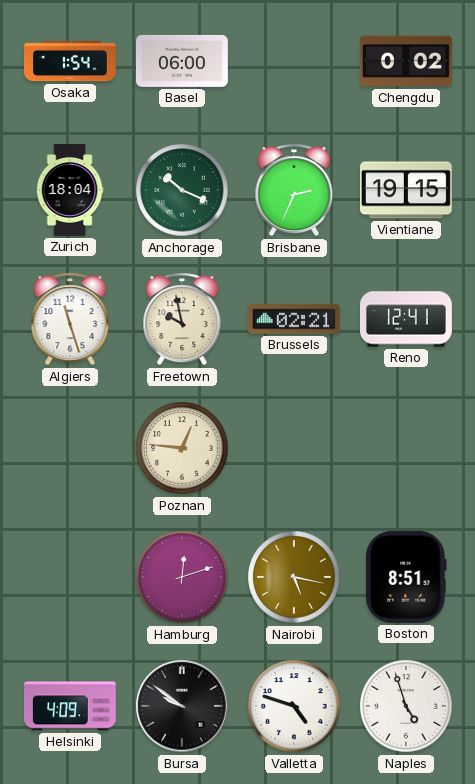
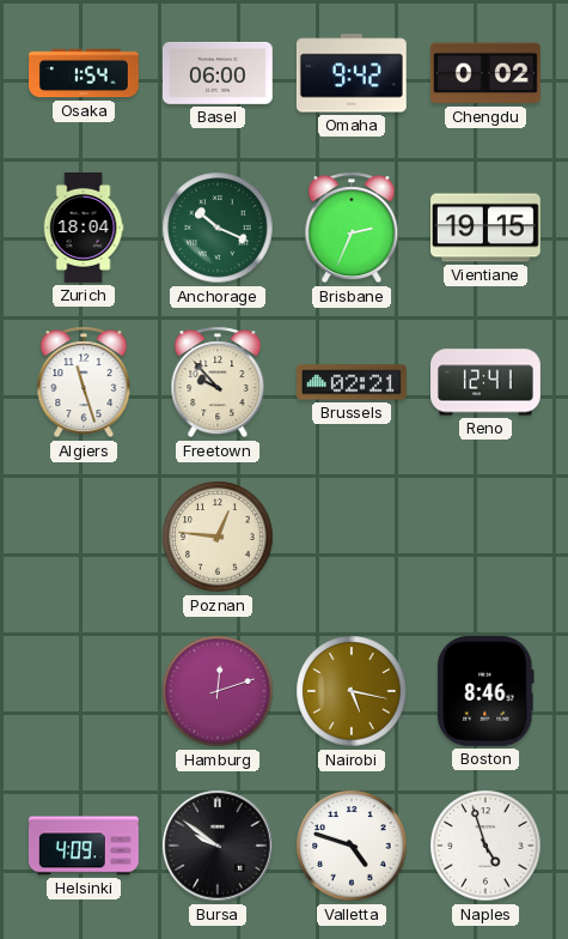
Omaha: none -> 9:42
Freetown: 9:58 -> 9:53
Boston: 8:51 -> 8:46
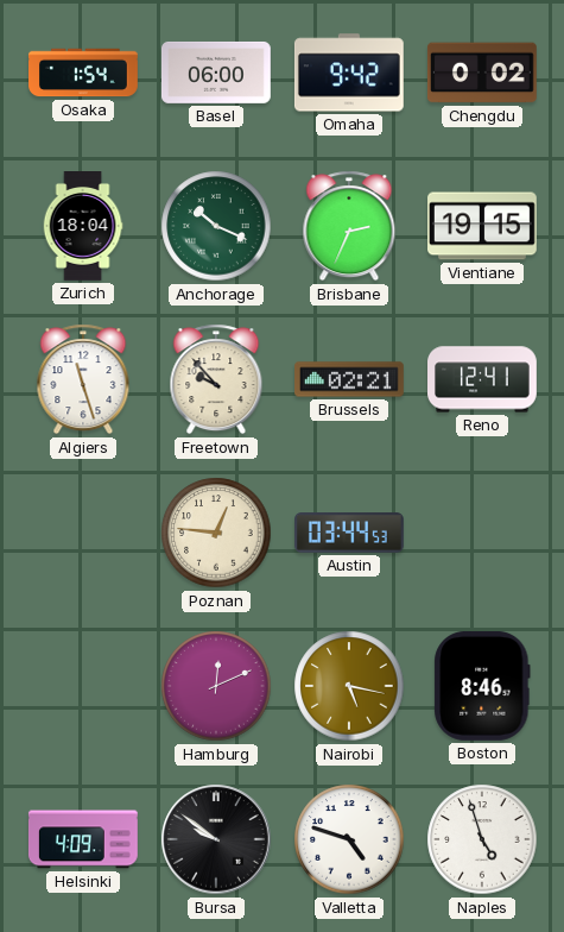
Austin: none -> 03:44
Hamburg: 12:12 -> 12:11
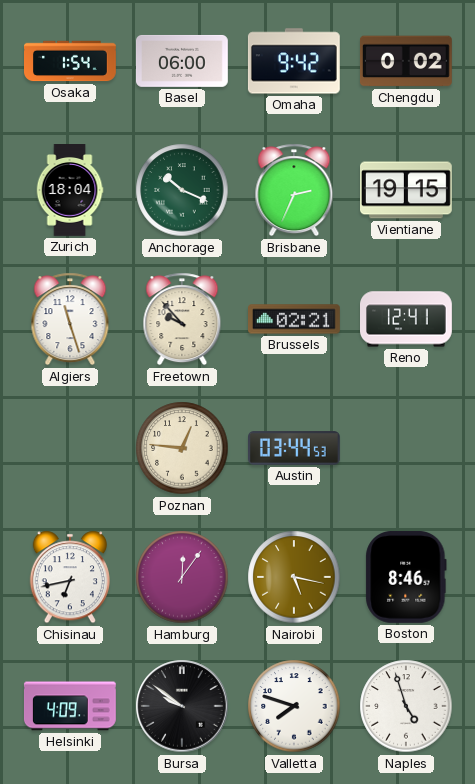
Chisinau: none -> 6:43
Hamburg: 12:11 -> 12:06
Valletta: 4:48 -> 7:48
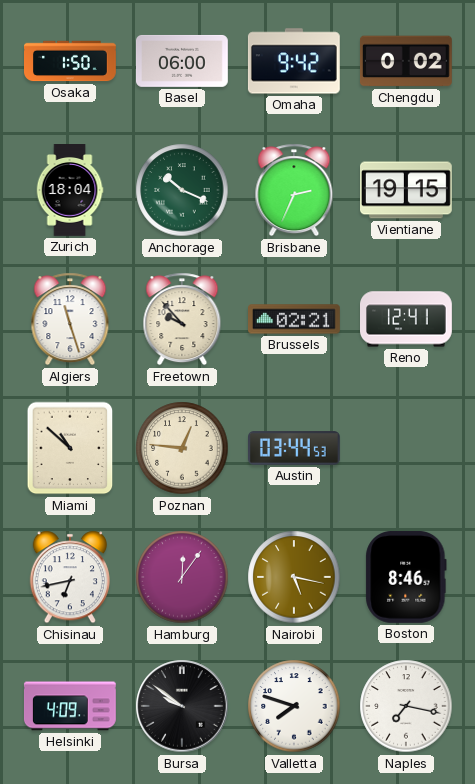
Osaka: 1:54 -> 1:50
Miami: none -> 10:52
Naples: 4:57 -> 7:17
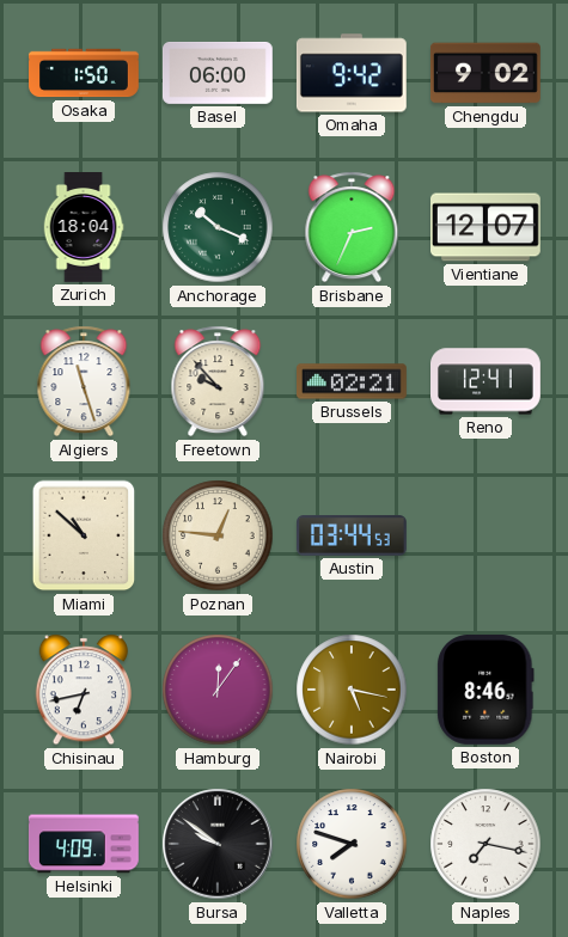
Chengdu: 0:02 -> 9:02
Vientiane: 19:15 -> 12:07
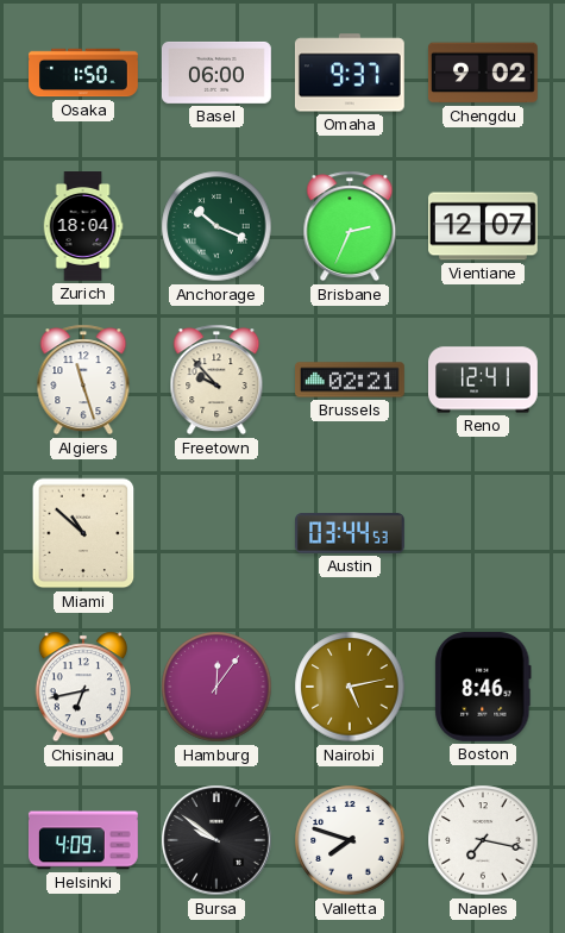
Omaha: 9:42 -> 9:37
Poznan: 12:46 -> none
Nairobi: 5:17 -> 5:13
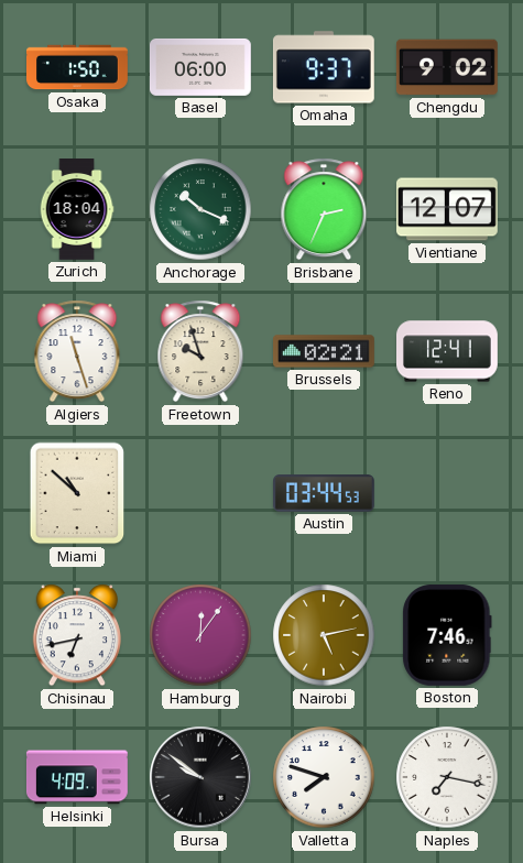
Freetown: 9:53 -> 9:57
Boston: 8:46 -> 7:46
